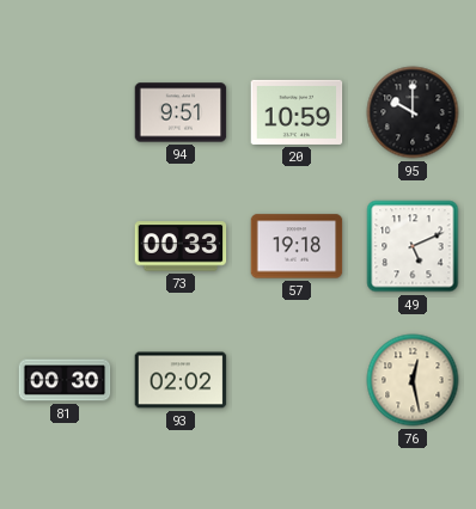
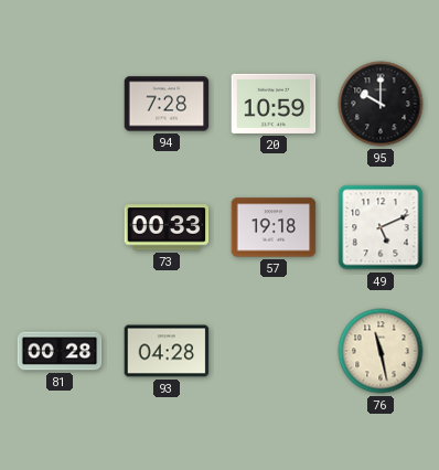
94: 9:51 -> 7:28
81: 00:30 -> 00:28
93: 02:02 -> 04:28
76: 12:28 -> 11:28
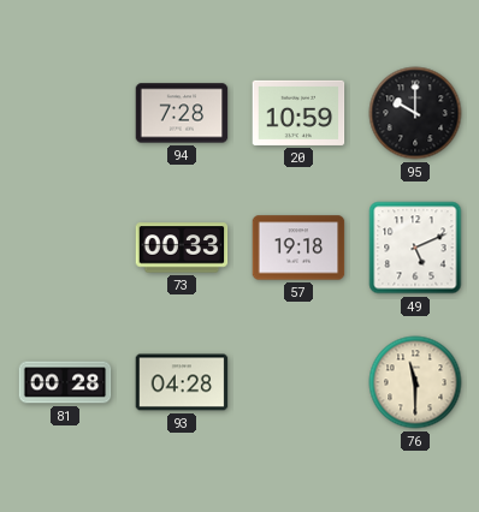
76: 11:28 -> 11:30
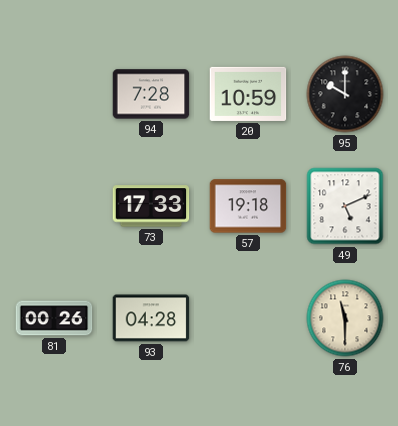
73: 00:33 -> 17:33
81: 00:28 -> 00:26
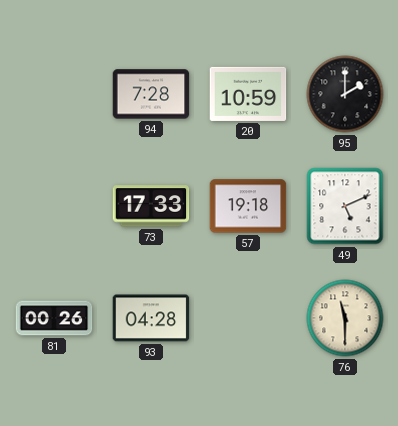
95: 10:00 -> 2:00
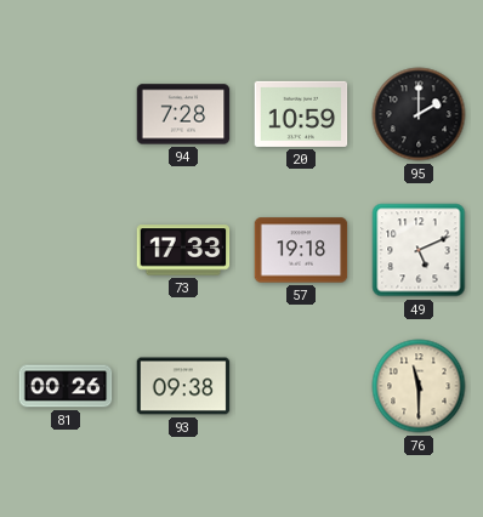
93: 04:28 -> 09:38
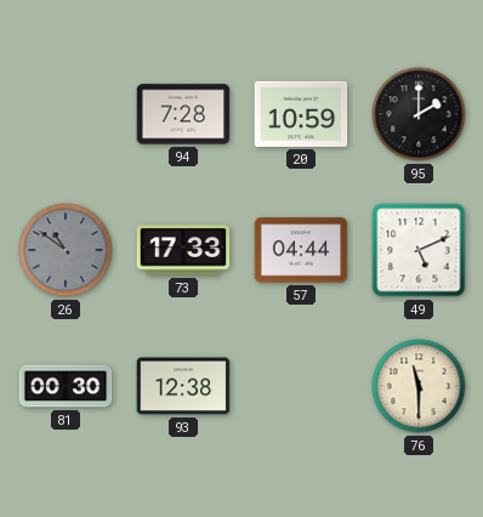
26: none -> 10:51
57: 19:18 -> 04:44
81: 00:26 -> 00:30
93: 09:38 -> 12:38
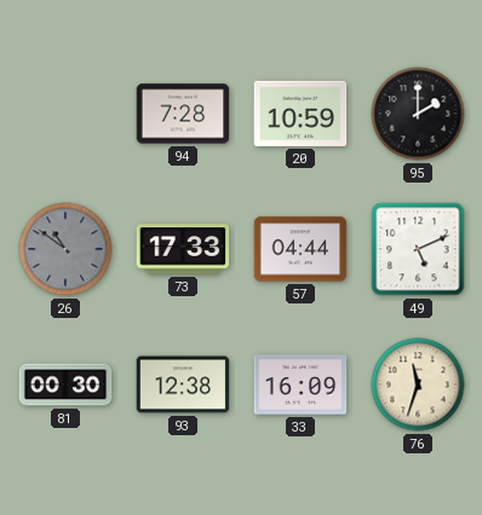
33: none -> 16:09
76: 11:30 -> 11:33
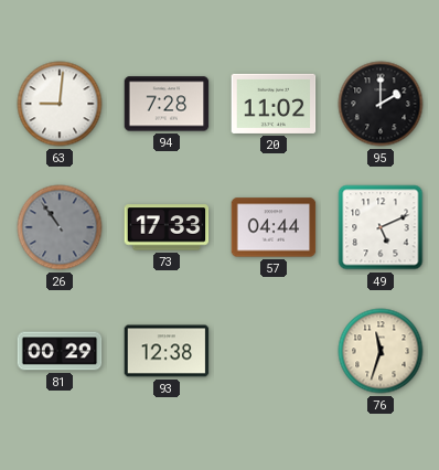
63: none -> 9:01
20: 10:59 -> 11:02
26: 10:51 -> 10:54
81: 00:30 -> 00:29
33: 16:09 -> none
